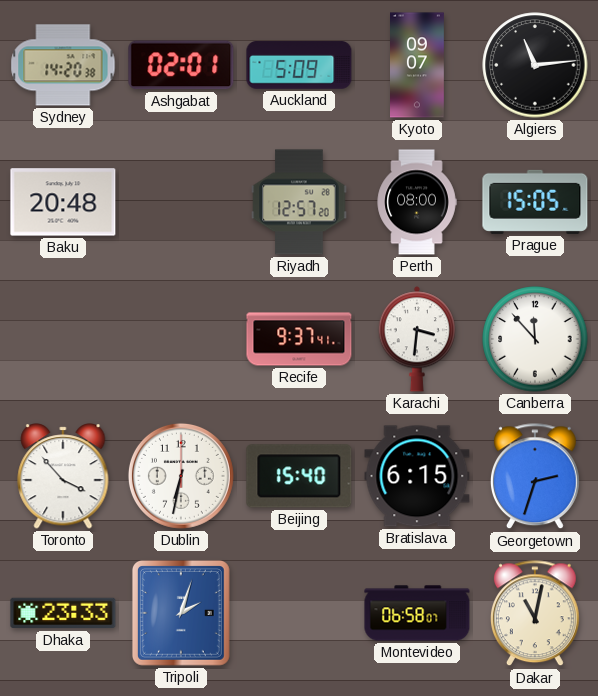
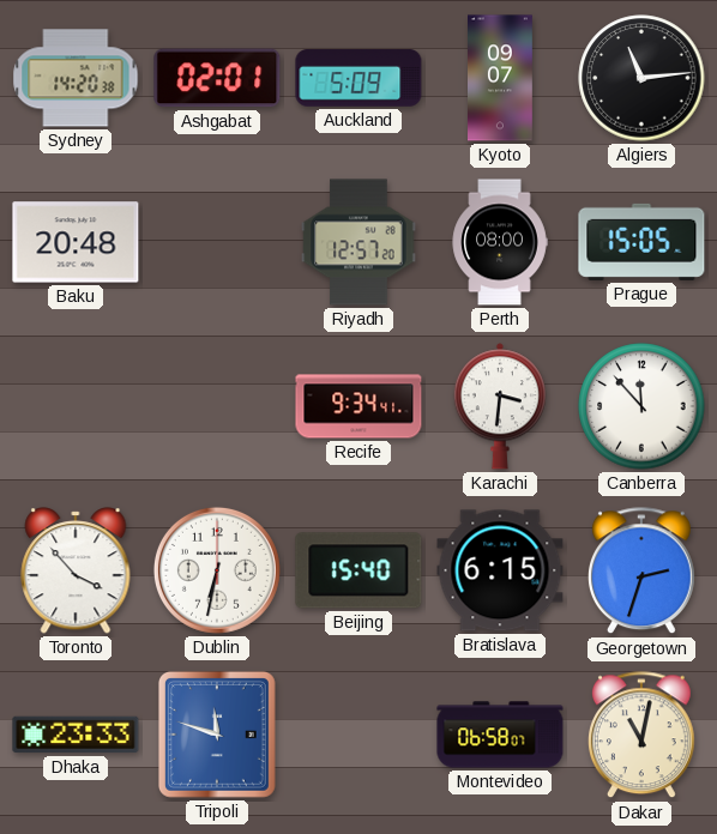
Recife: 9:37 -> 9:34
Tripoli: 2:03 -> 11:48
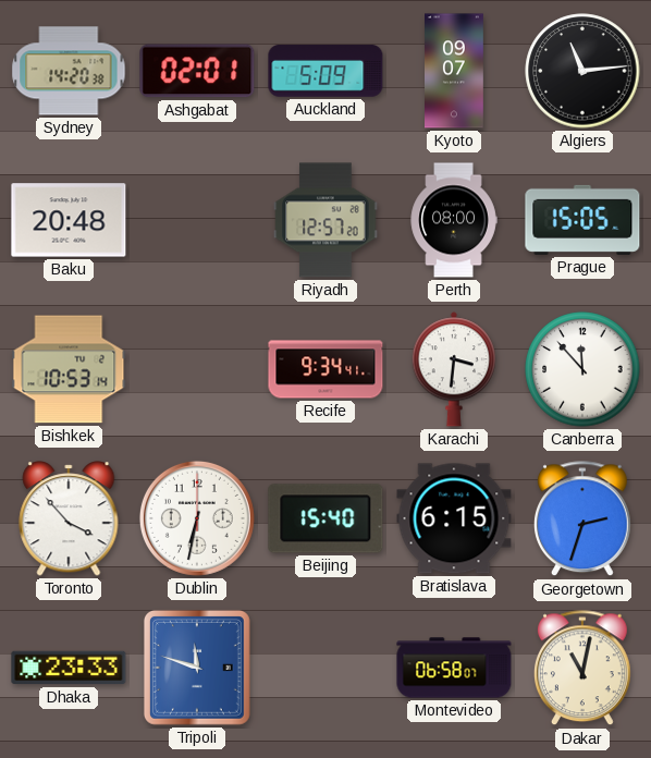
Bishkek: none -> 10:53
